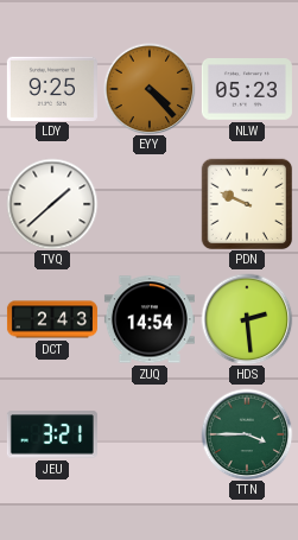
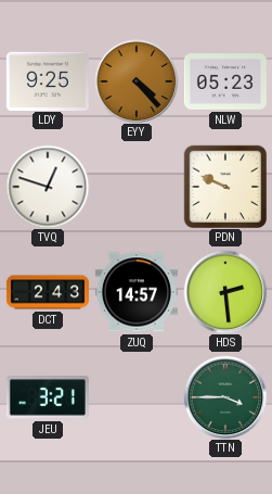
TVQ: 1:38 -> 12:48
ZUQ: 14:54 -> 14:57
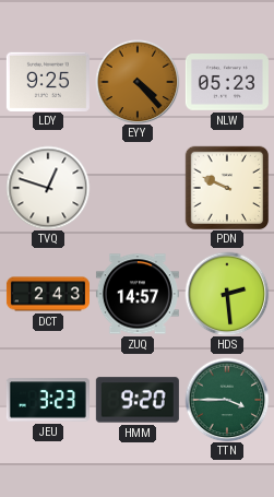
JEU: 3:21 -> 3:23
HMM: none -> 9:20
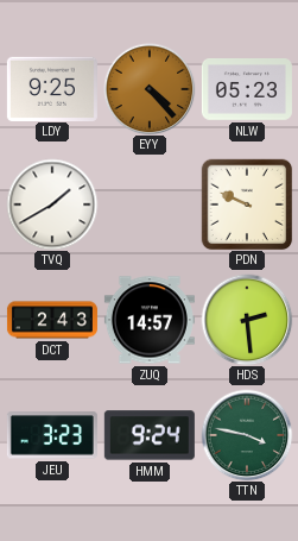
TVQ: 12:48 -> 1:40
HMM: 9:20 -> 9:24
TTN: 3:45 -> 3:47
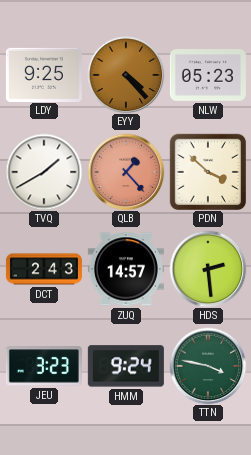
QLB: none -> 1:23
PDN: 9:49 -> 3:52
